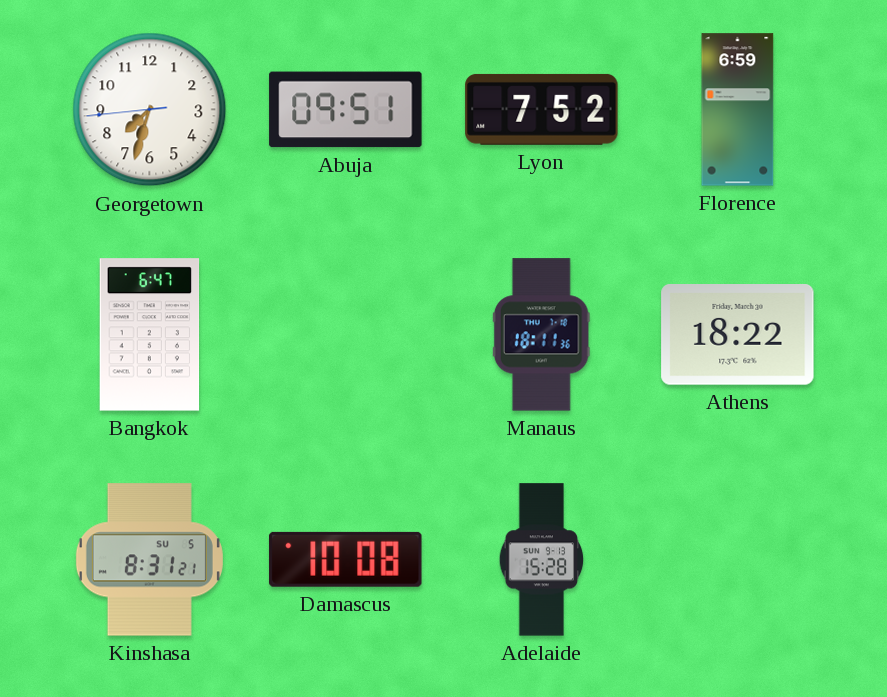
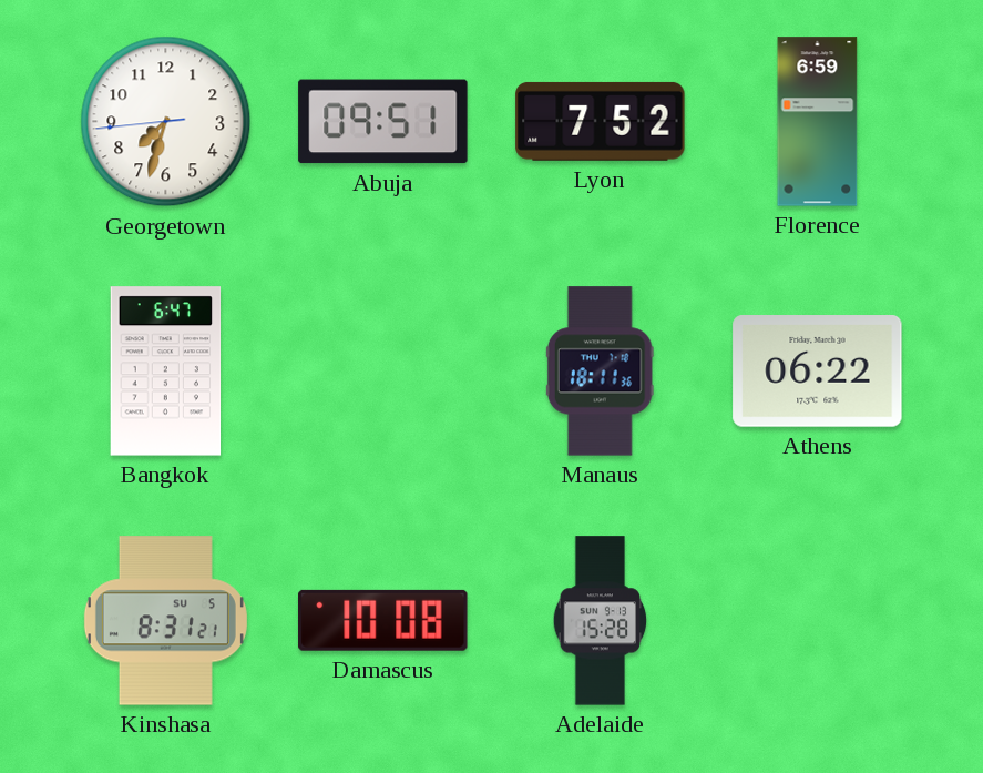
Athens: 18:22 -> 06:22
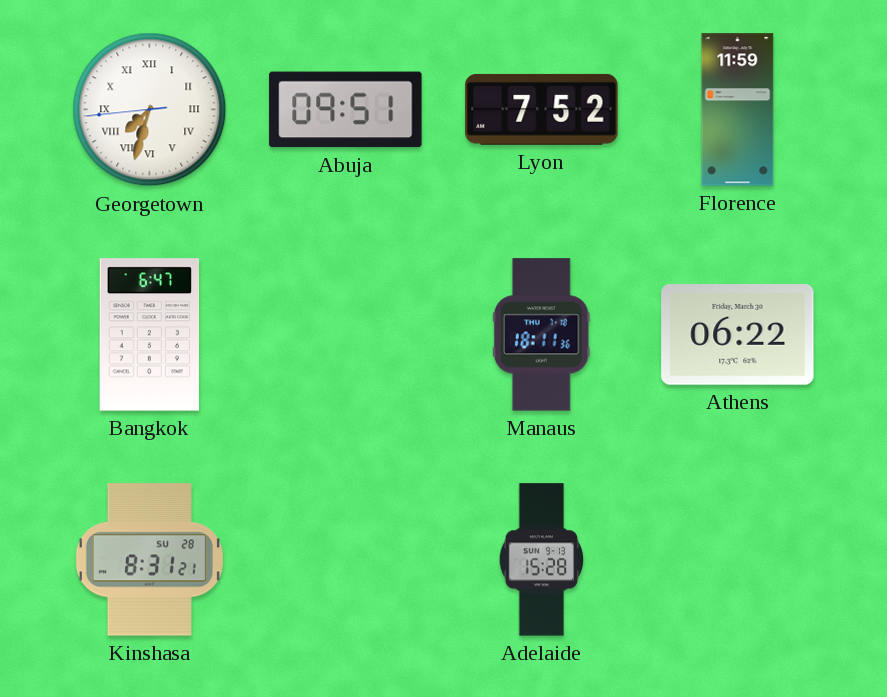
Georgetown numerals: Arabic -> Roman
Florence: 6:59 -> 11:59
Kinshasa date: SU 5 -> SU 28
Damascus: 10:08 -> none
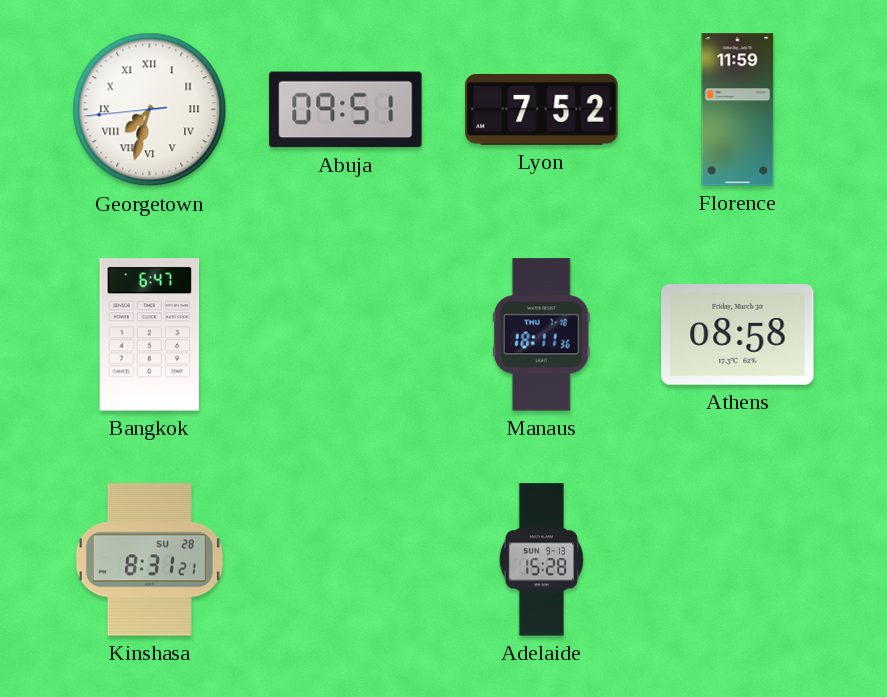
Athens: 06:22 -> 08:58
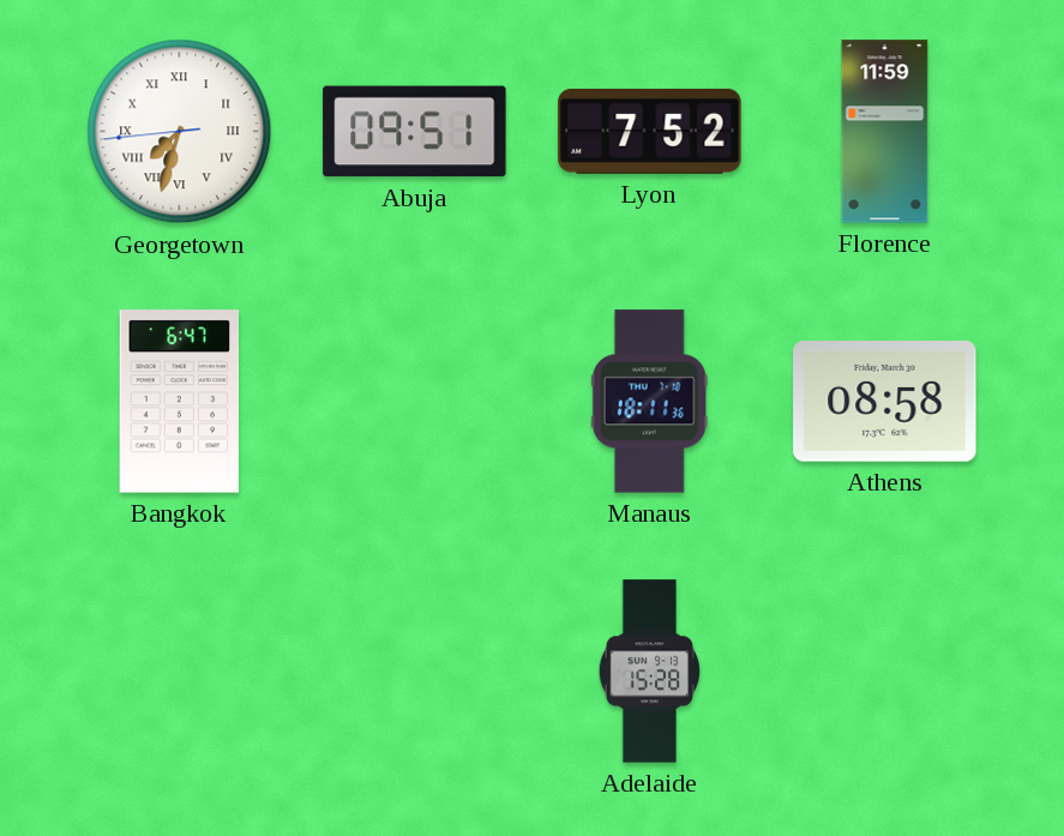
Kinshasa: 8:31 -> none
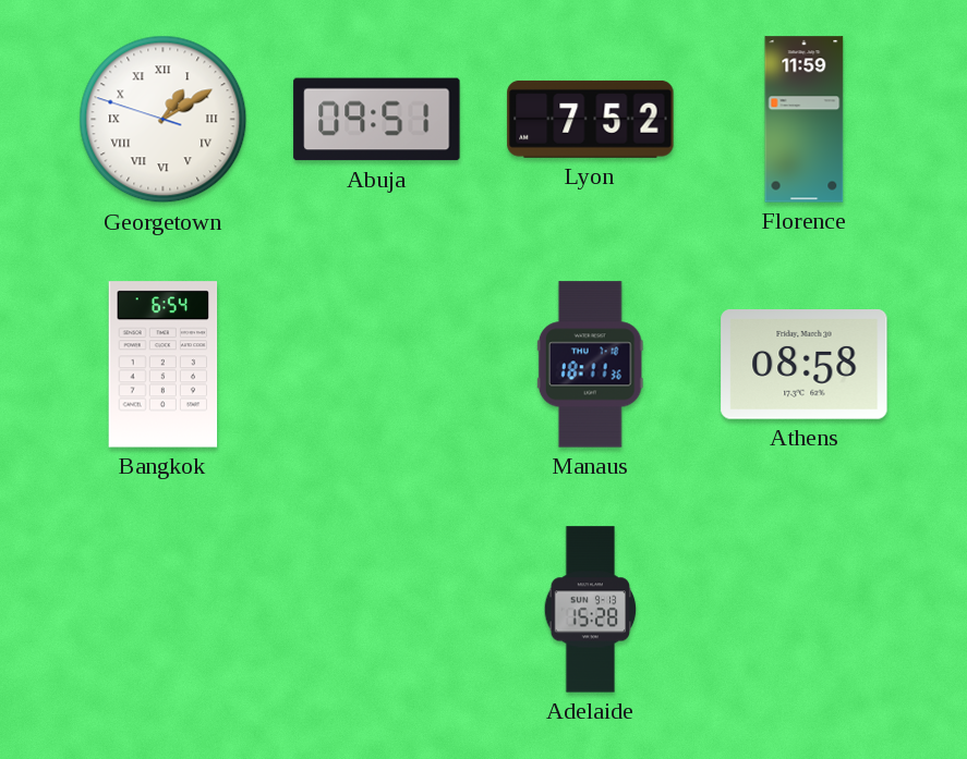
Georgetown: 7:32 -> 1:09
Bangkok: 6:47 -> 6:54
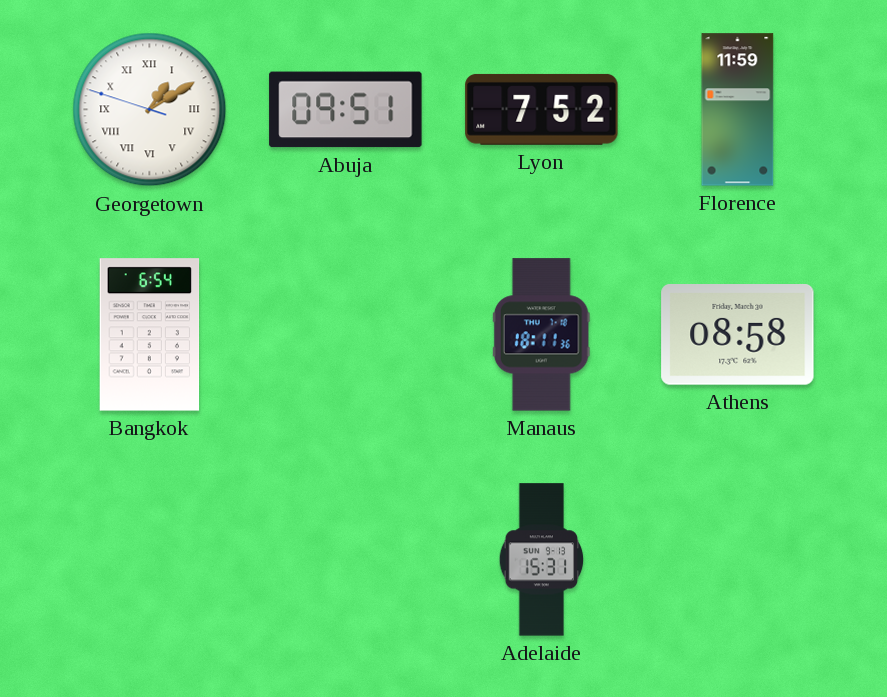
Adelaide: 15:28 -> 15:31
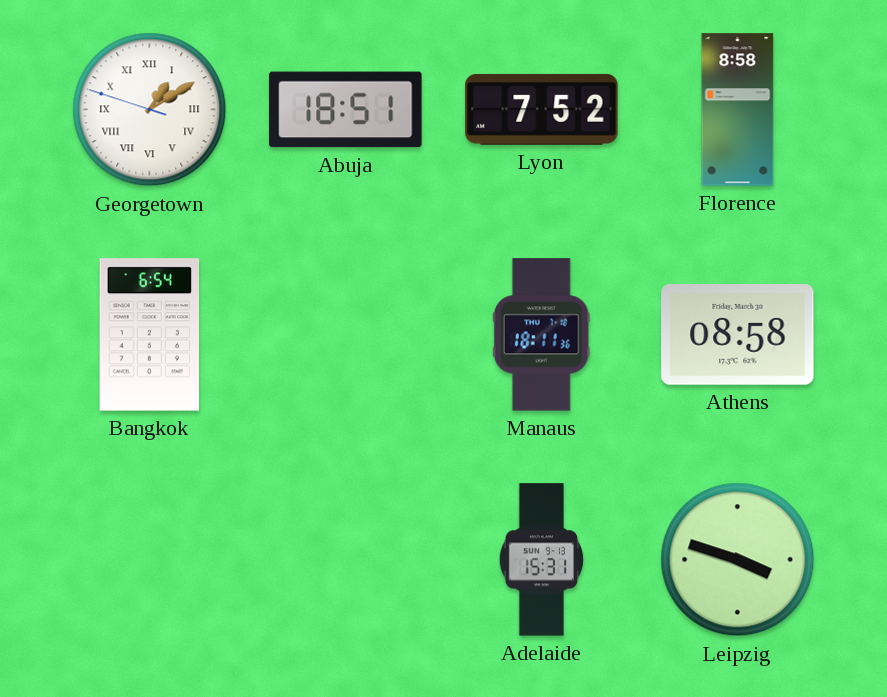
Abuja: 09:51 -> 18:51
Florence: 11:59 -> 8:58
Leipzig: none -> 3:48
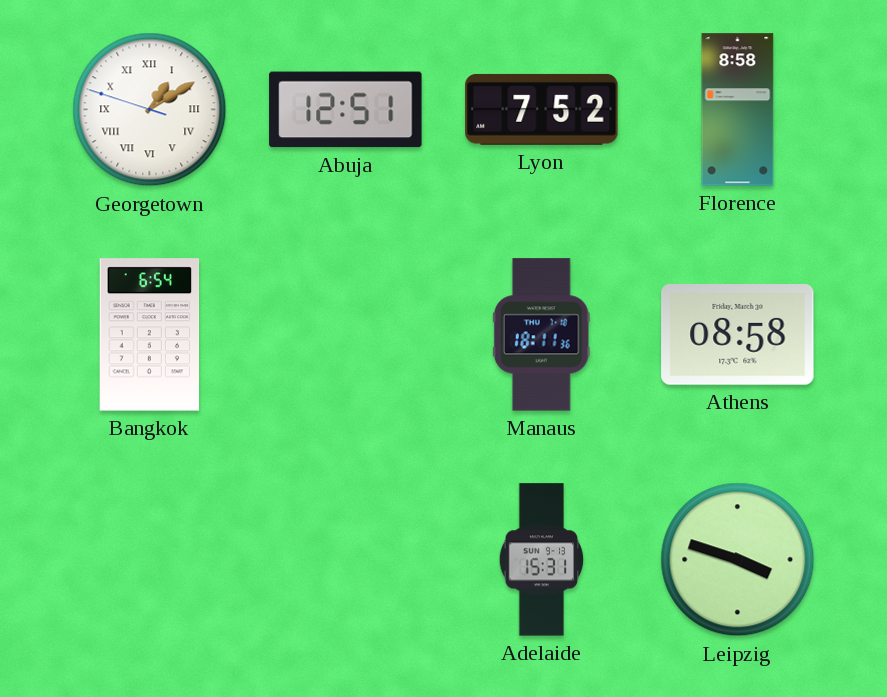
Abuja: 18:51 -> 12:51
